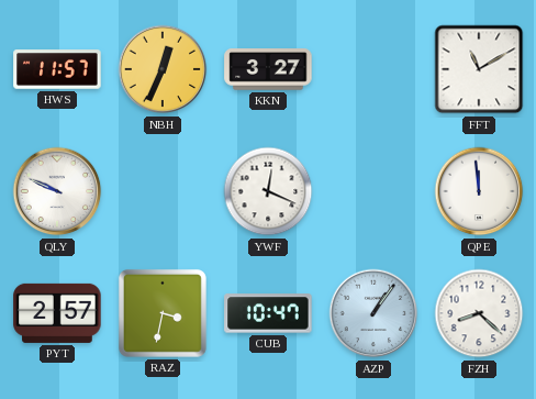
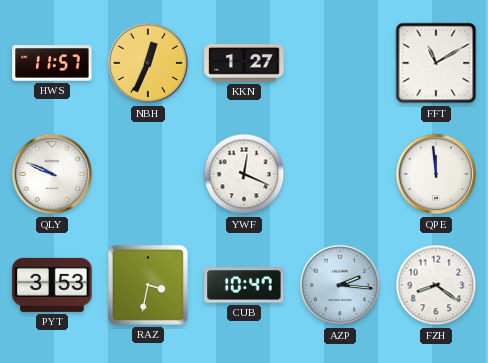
KKN: 3:27 -> 1:27
PYT: 2:57 -> 3:53
AZP: 1:06 -> 2:16
FZH: 8:22 -> 8:21
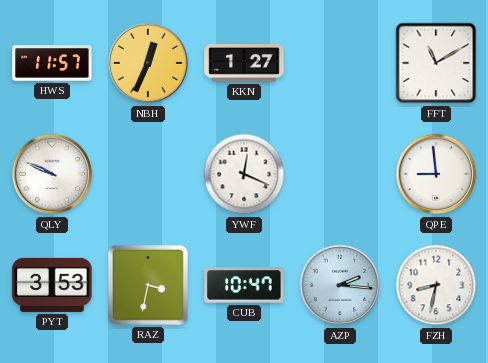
QPE: 11:59 -> 8:59
FZH: 8:21 -> 8:32
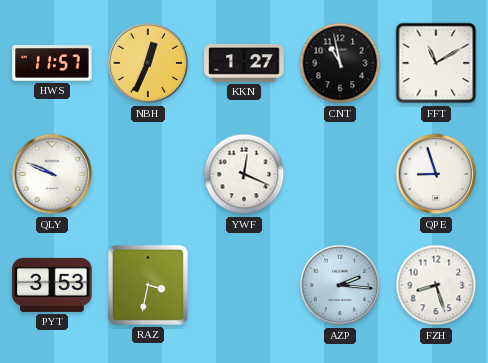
CNT: none -> 10:58
QPE: 8:59 -> 8:57
CUB: 10:47 -> none
FZH: 8:32 -> 8:27
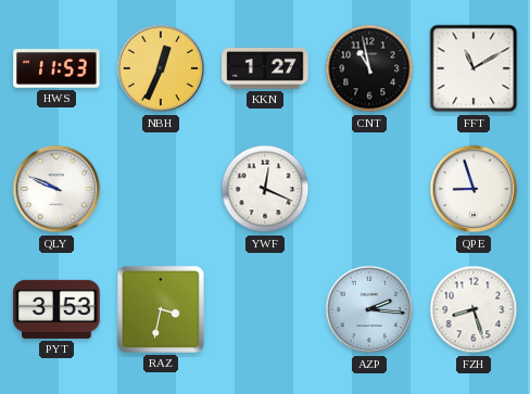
HWS: 11:57 -> 11:53
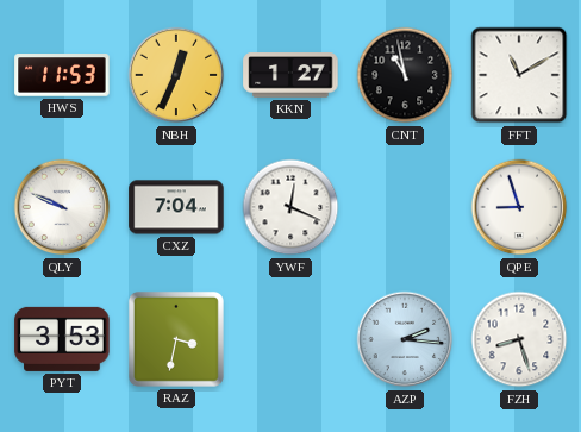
CXZ: none -> 7:04
